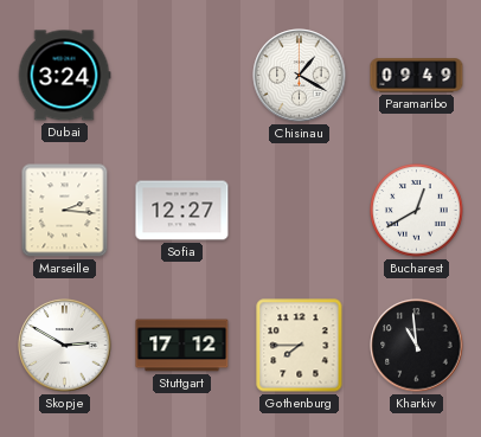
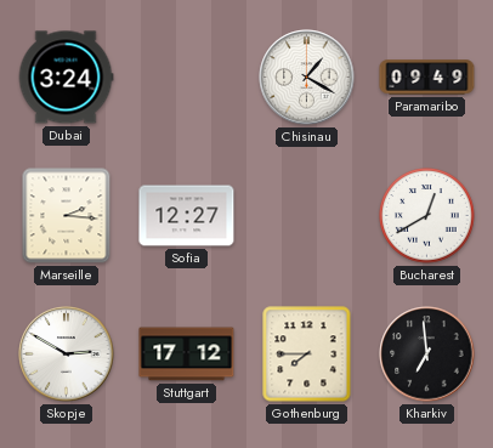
Kharkiv: 10:59 -> 6:59
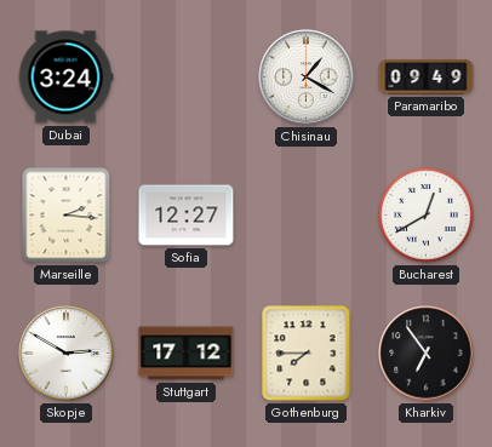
Kharkiv: 6:59 -> 6:54
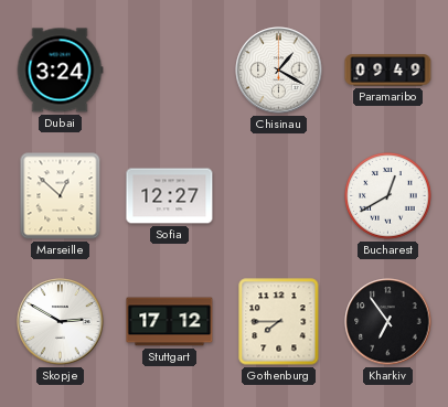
Marseille: 2:16 -> 12:52
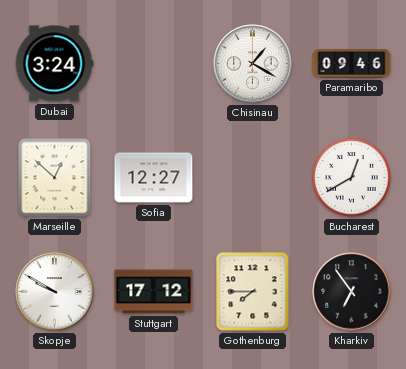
Paramaribo: 09:49 -> 09:46
Skopje: 2:50 -> 9:50
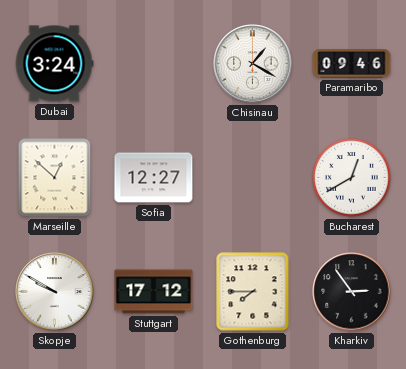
Kharkiv: 6:54 -> 2:54
